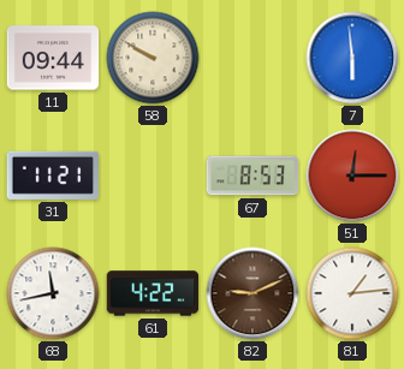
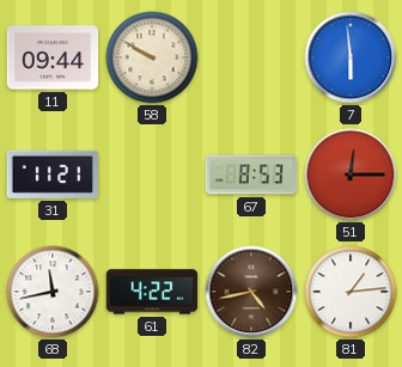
82: 9:11 -> 4:43
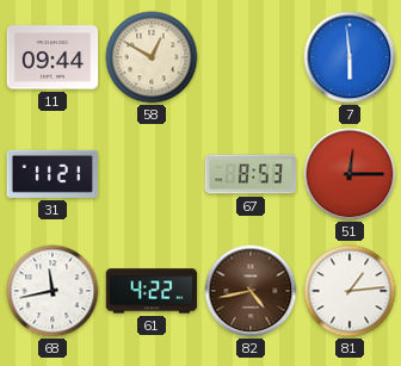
58: 9:50 -> 12:50
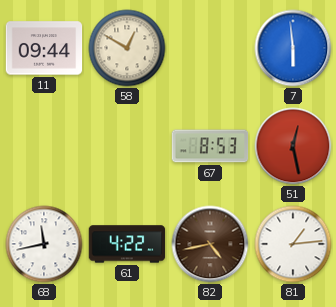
31: 11:21 -> none
51: 12:15 -> 12:28
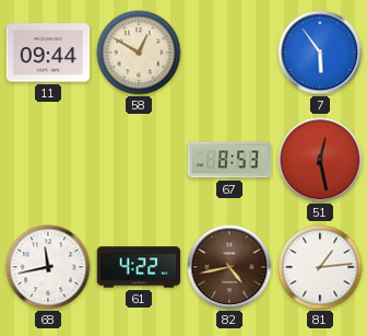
7: 5:59 -> 5:54
